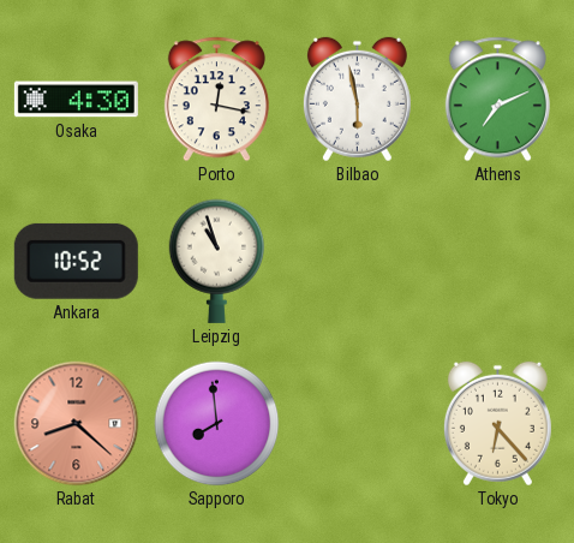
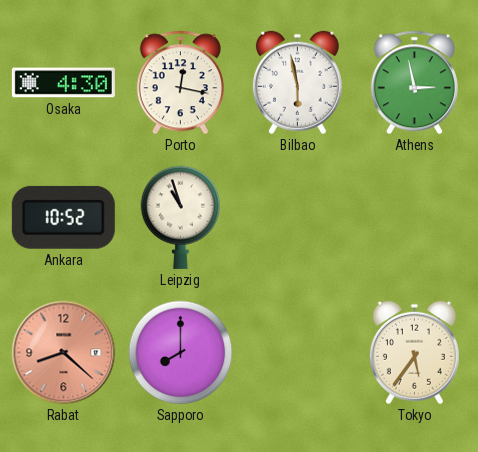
Athens: 7:11 -> 2:58
Sapporo: 7:59 -> 8:00
Tokyo: 6:23 -> 5:36
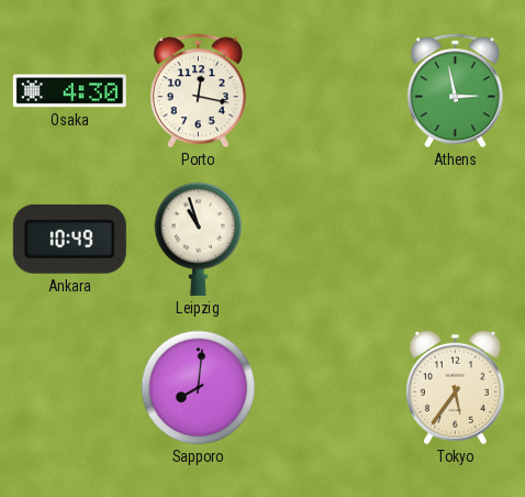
Bilbao: 5:58 -> none
Ankara: 10:52 -> 10:49
Rabat: 8:22 -> none
Sapporo: 8:00 -> 8:01
